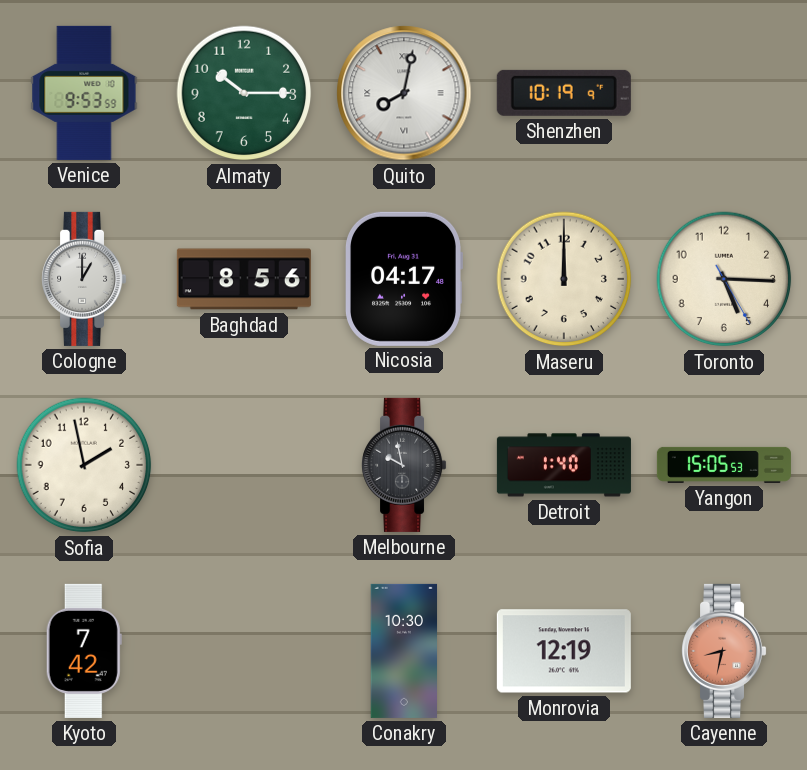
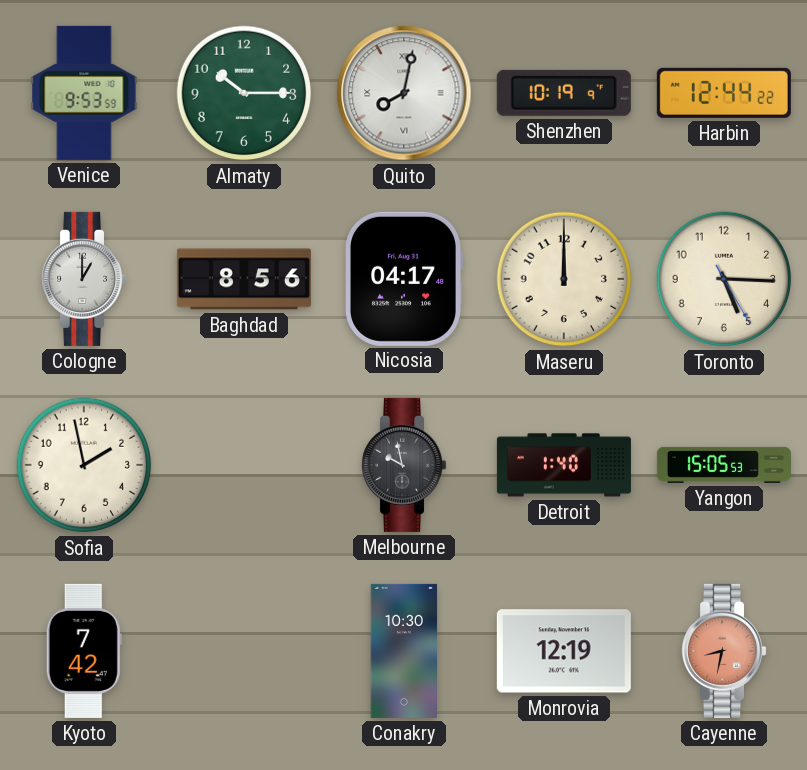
Harbin: none -> 12:44
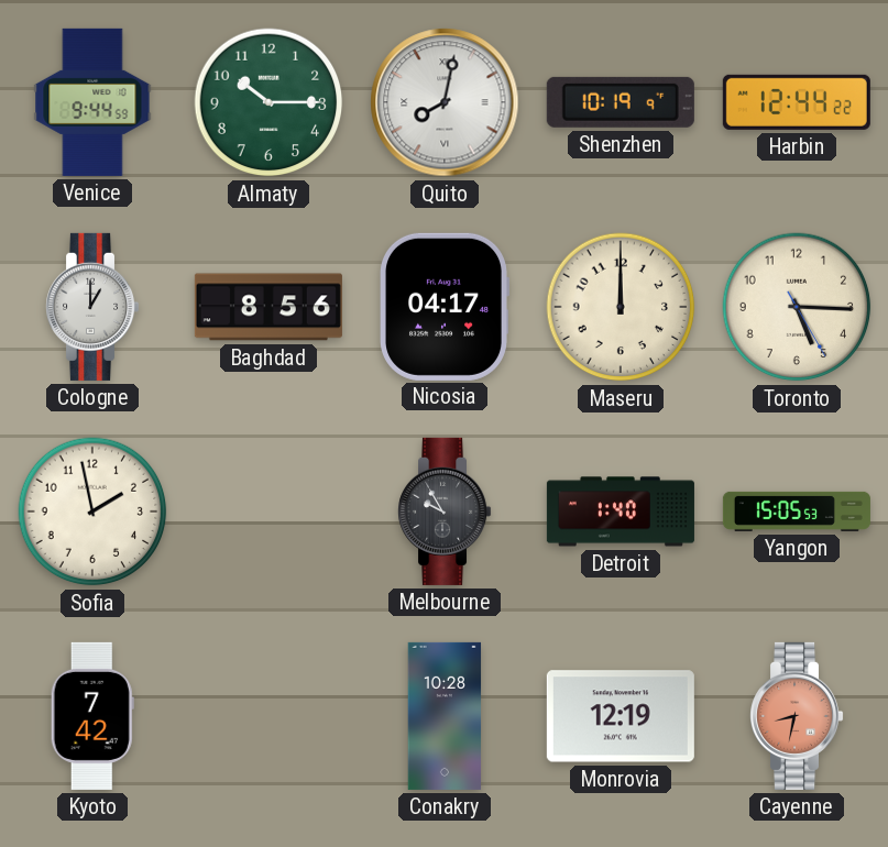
Venice: 9:53 -> 9:44
Melbourne: 9:58 -> 9:55
Conakry: 10:30 -> 10:28
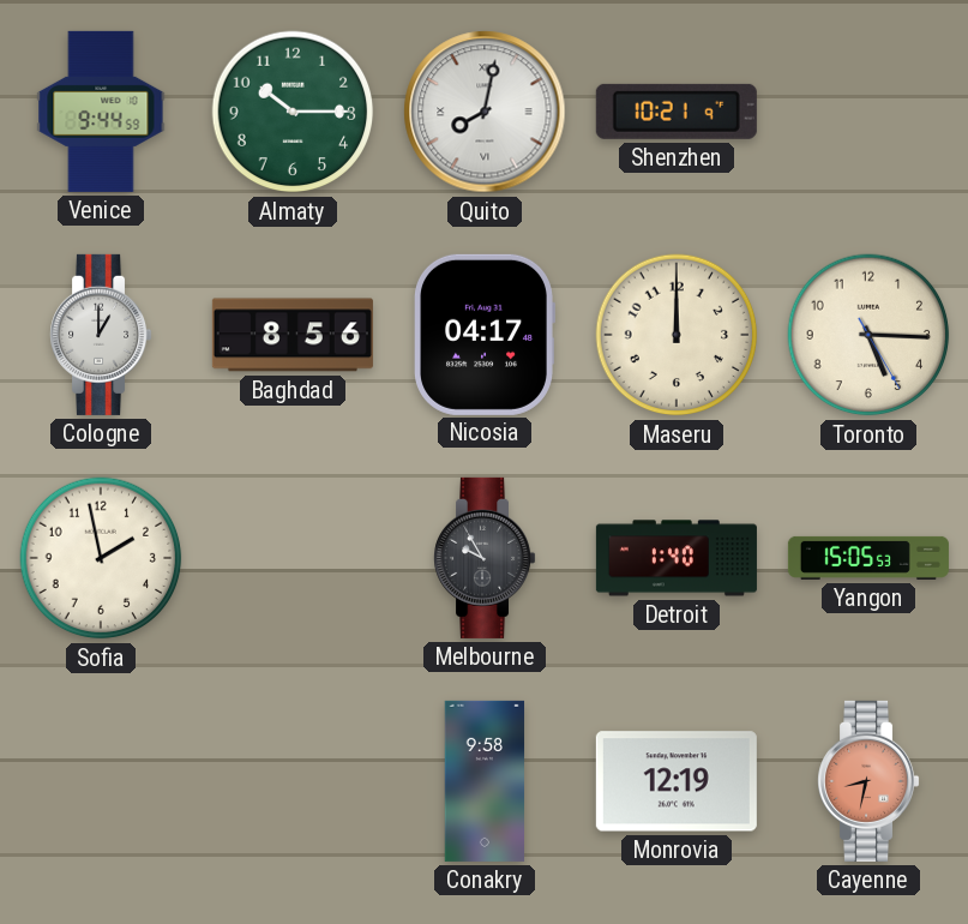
Shenzhen: 10:19 -> 10:21
Harbin: 12:44 -> none
Kyoto: 7:42 -> none
Conakry: 10:28 -> 9:58
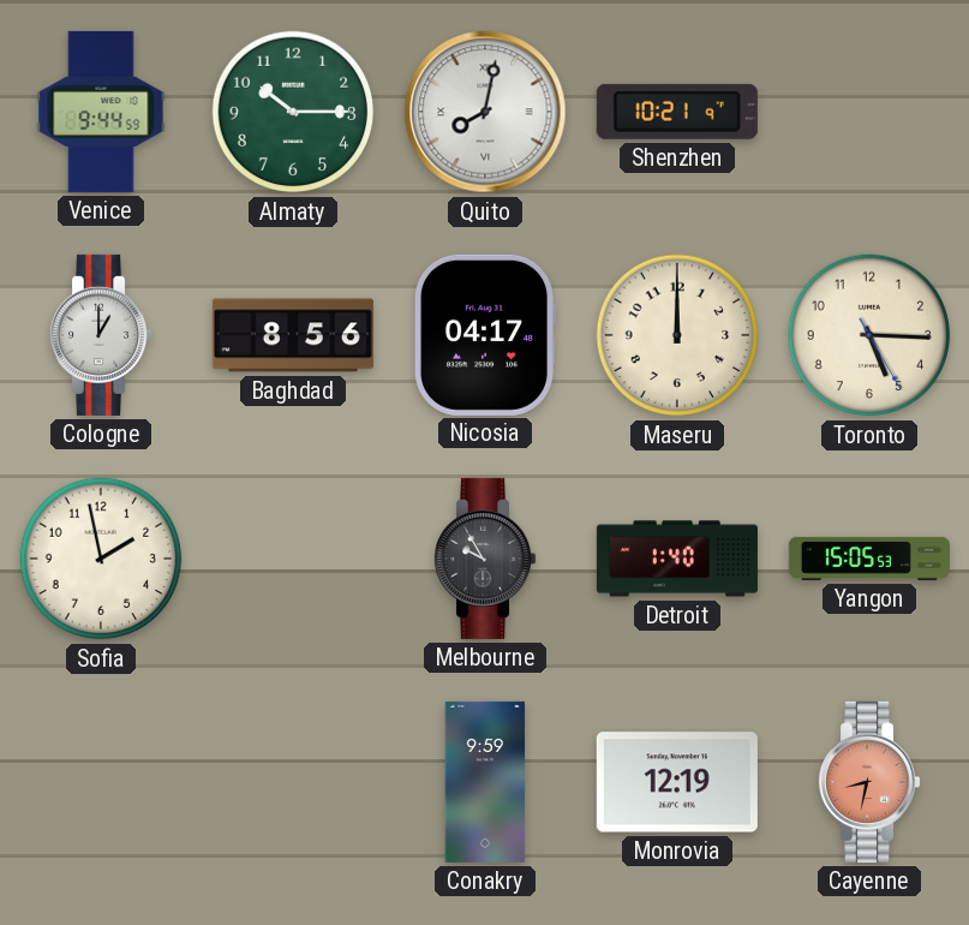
Conakry: 9:58 -> 9:59
